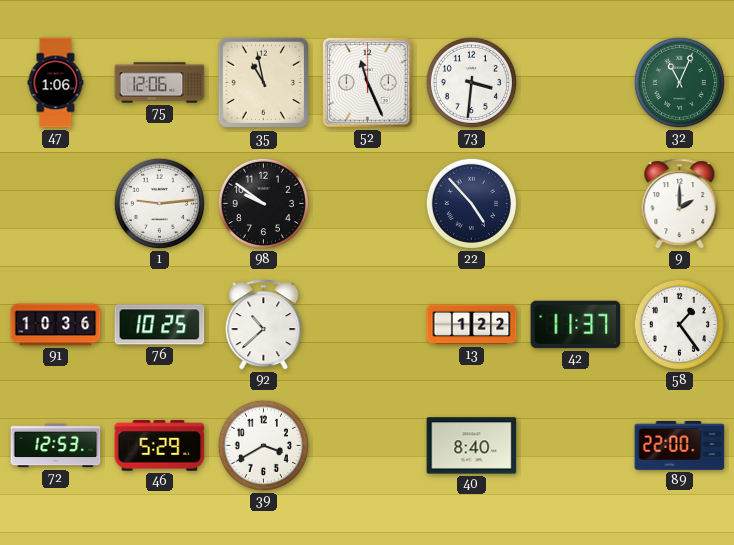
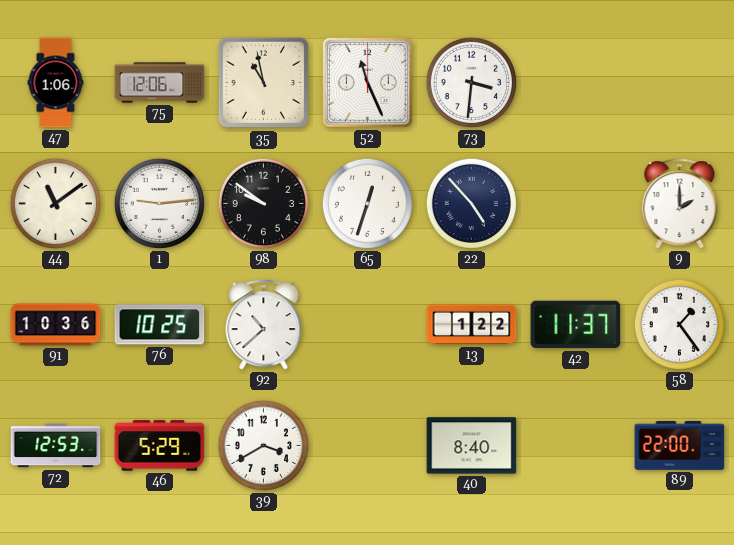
32: 11:04 -> none
44: none -> 11:09
65: none -> 12:33
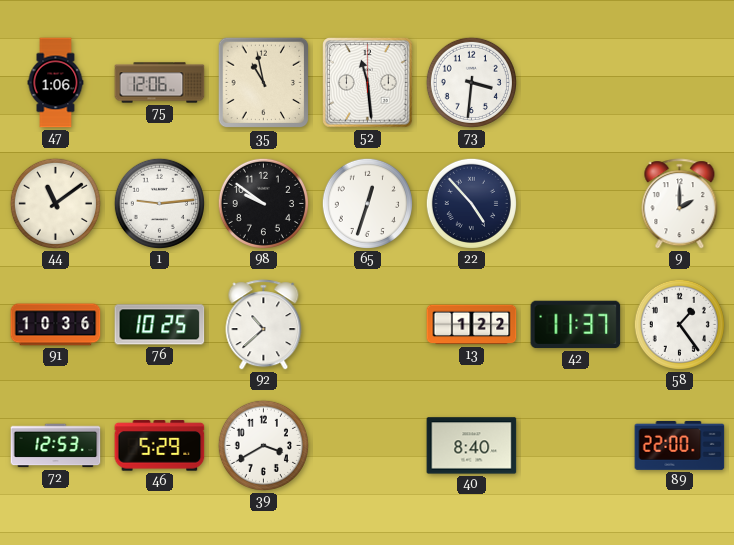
52: 11:26 -> 11:29
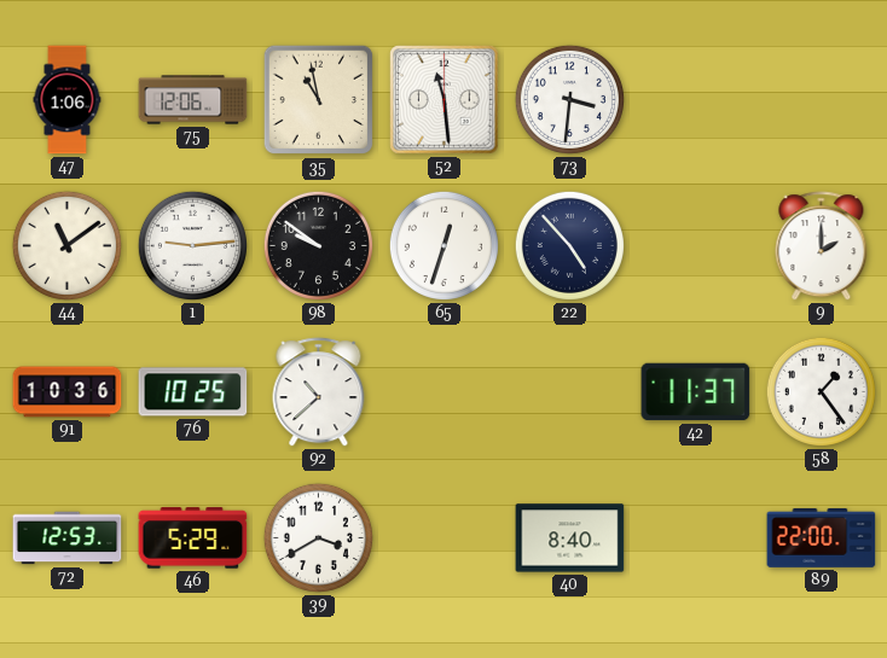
13: 1:22 -> none
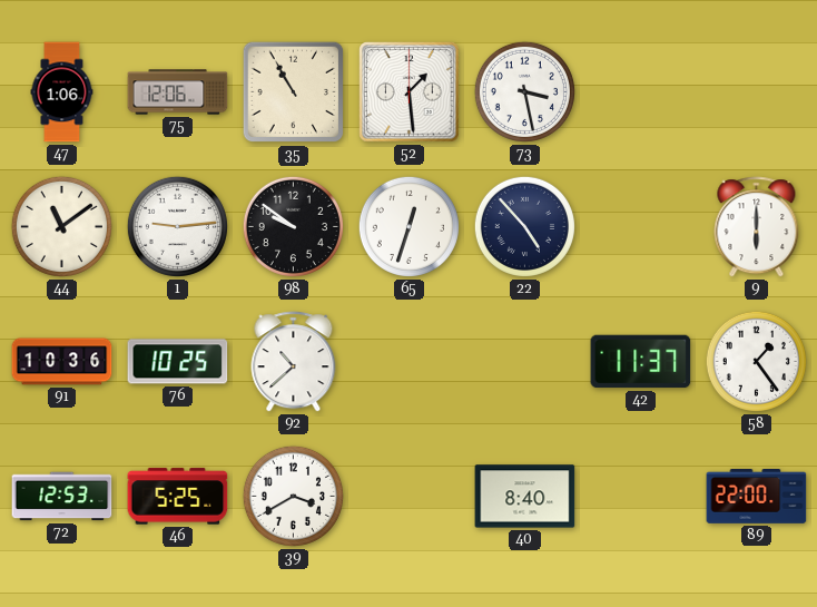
35: 10:58 -> 10:55
52: 11:29 -> 1:29
73: 3:31 -> 3:28
9: 2:00 -> 6:00
46: 5:29 -> 5:25
